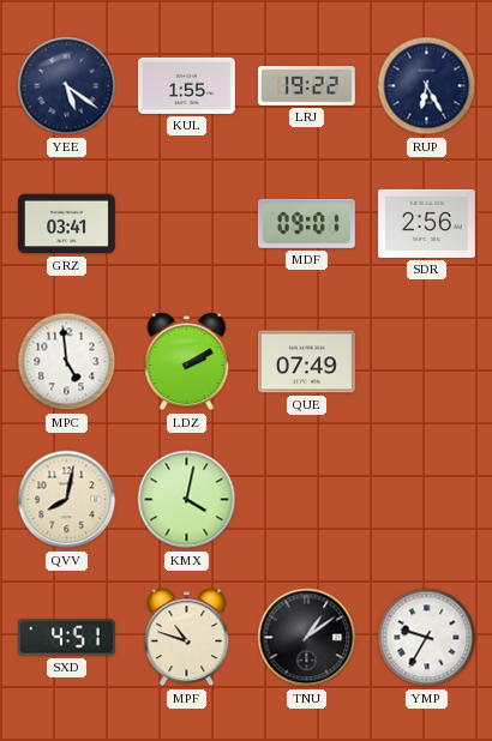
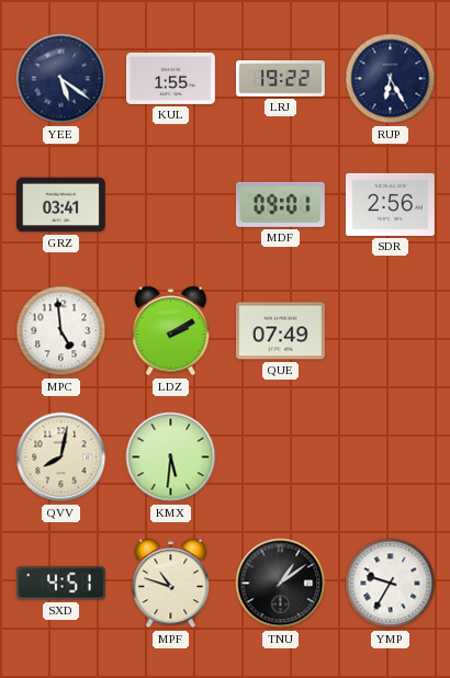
KMX: 4:02 -> 5:31
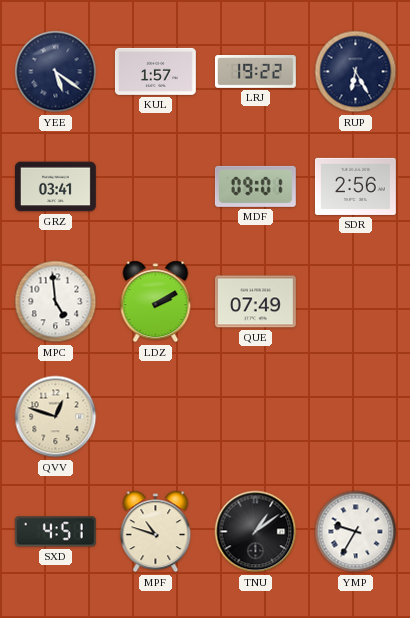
KUL: 1:55 -> 1:57
QVV: 8:02 -> 12:48
KMX: 5:31 -> none
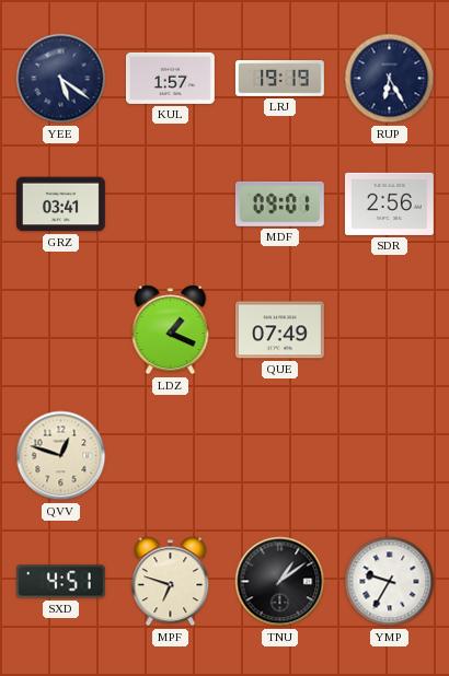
LRJ: 19:22 -> 19:19
MPC: 4:59 -> none
LDZ: 2:10 -> 1:19
MPF: 10:48 -> 6:48
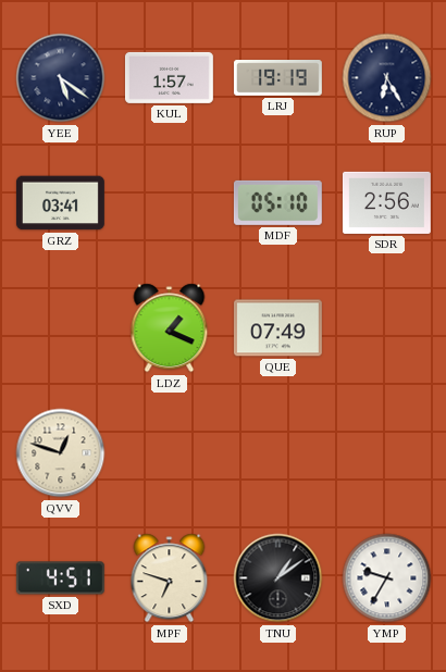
MDF: 09:01 -> 05:10
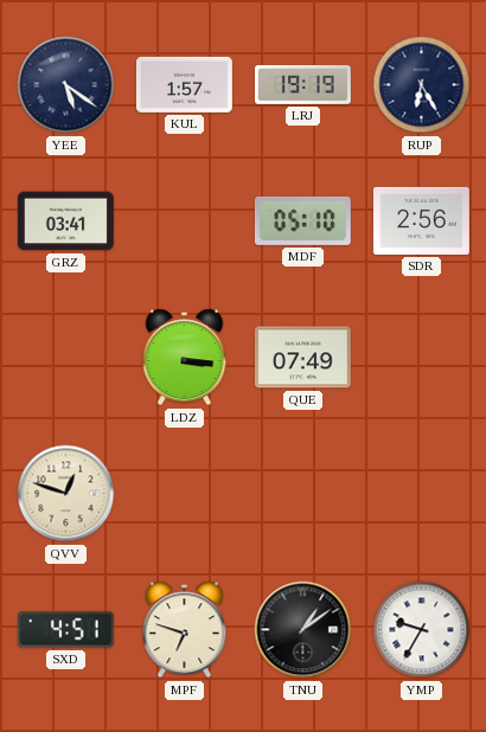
LDZ: 1:19 -> 3:16
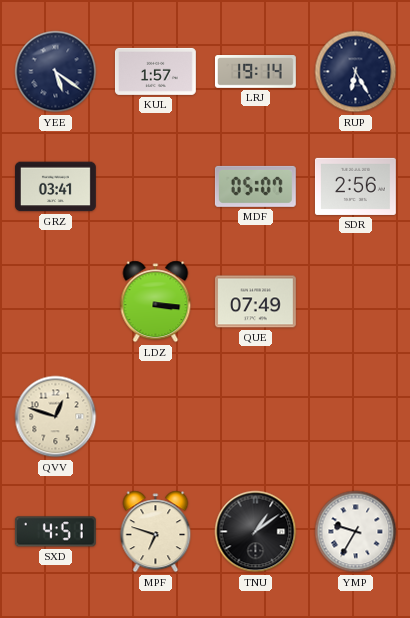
LRJ: 19:19 -> 19:14
MDF: 05:10 -> 05:07
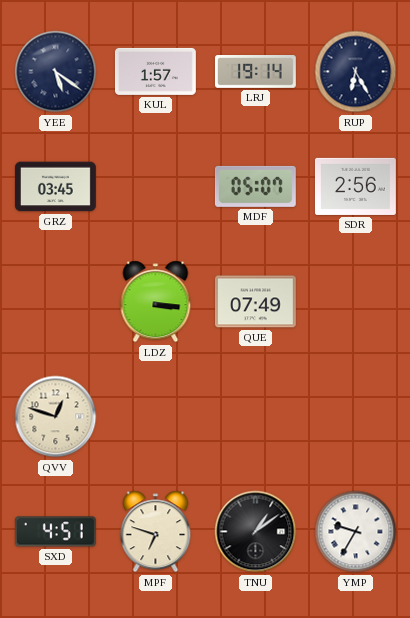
GRZ: 03:41 -> 03:45
